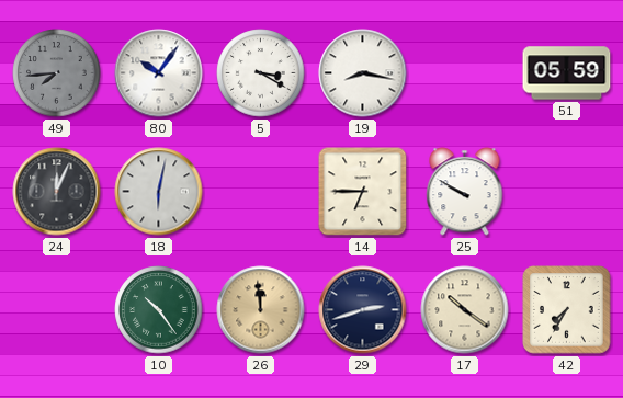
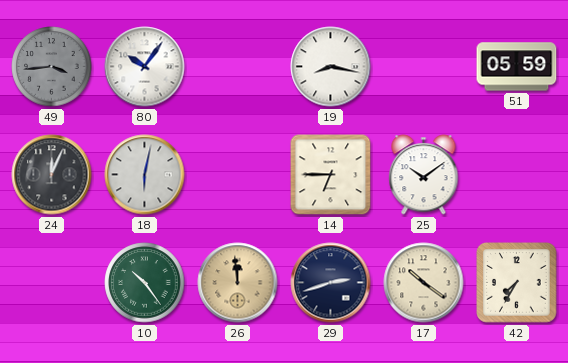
49: 7:44 -> 3:44
5: 3:20 -> none
25: 9:50 -> 10:09
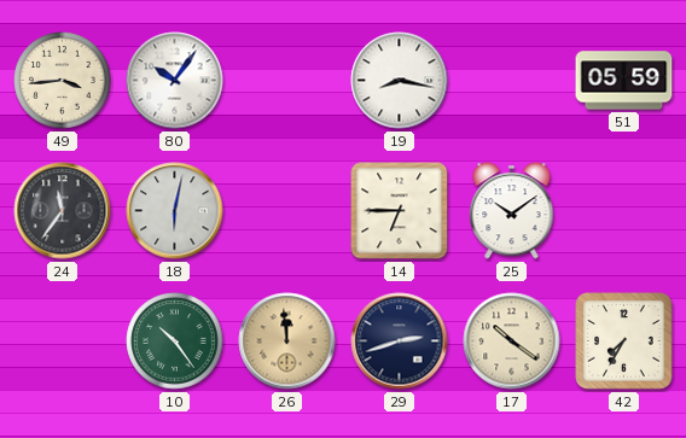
49 dial: grey -> cream
24: 12:04 -> 11:36
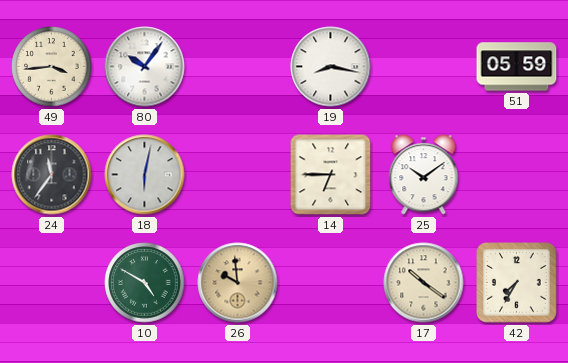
10: 10:24 -> 4:50
26: 11:59 -> 9:59
29: 2:42 -> none
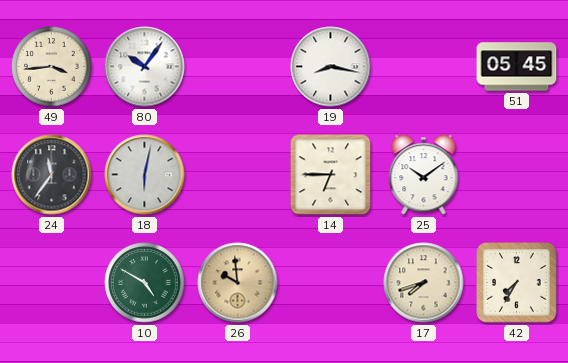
51: 05:59 -> 05:45
17: 10:21 -> 7:42
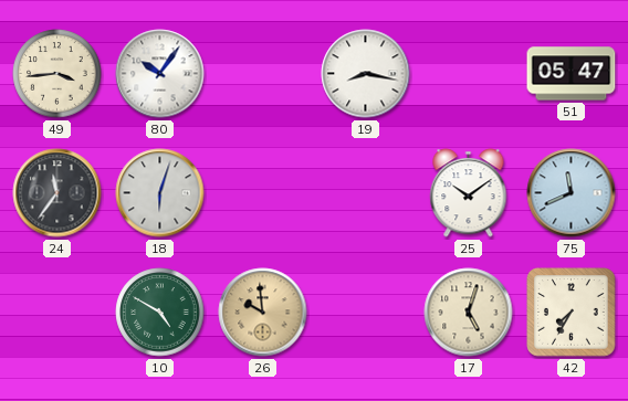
51: 05:45 -> 05:47
18: 6:02 -> 6:03
14: 6:45 -> none
75: none -> 11:41
17: 7:42 -> 5:03
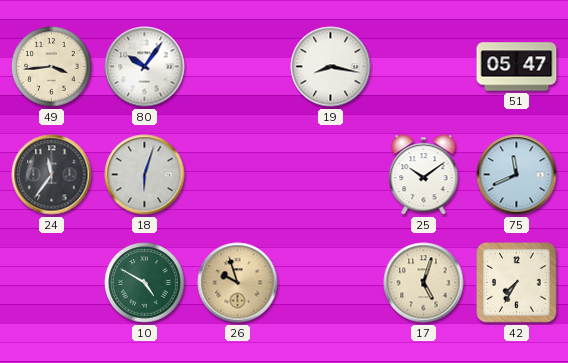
26: 9:59 -> 9:57
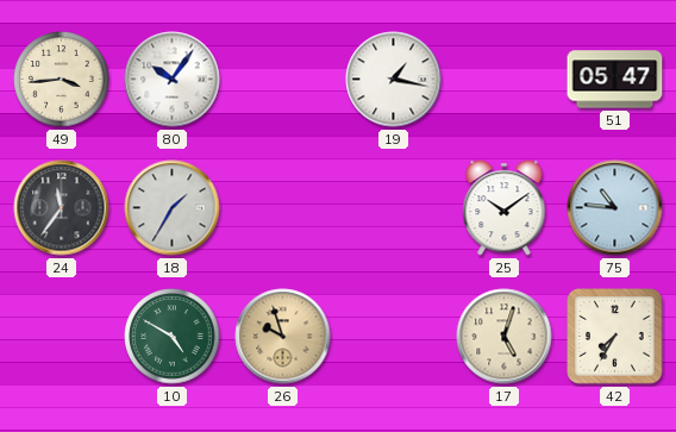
19: 8:17 -> 1:17
18: 6:03 -> 1:35
75: 11:41 -> 10:46
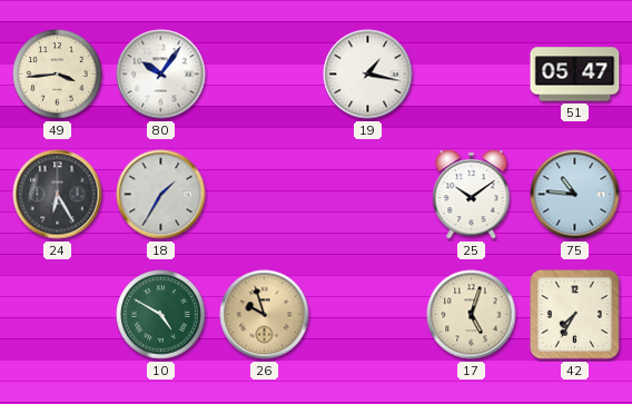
24: 11:36 -> 6:25
